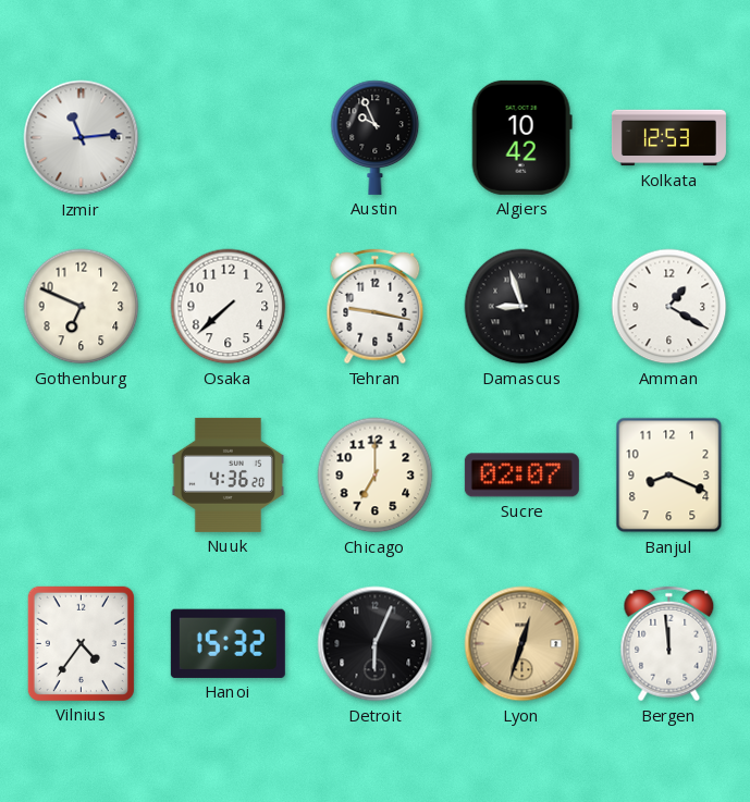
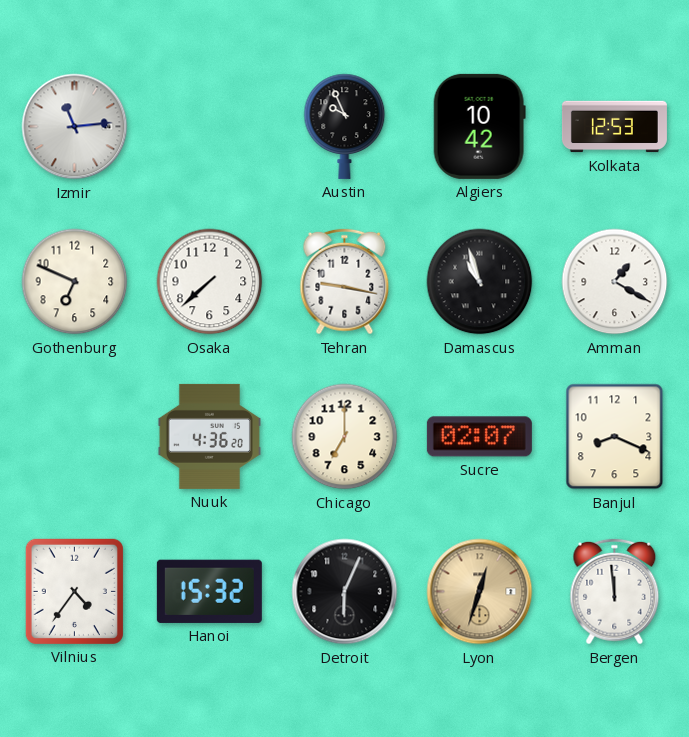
Damascus: 8:57 -> 10:57
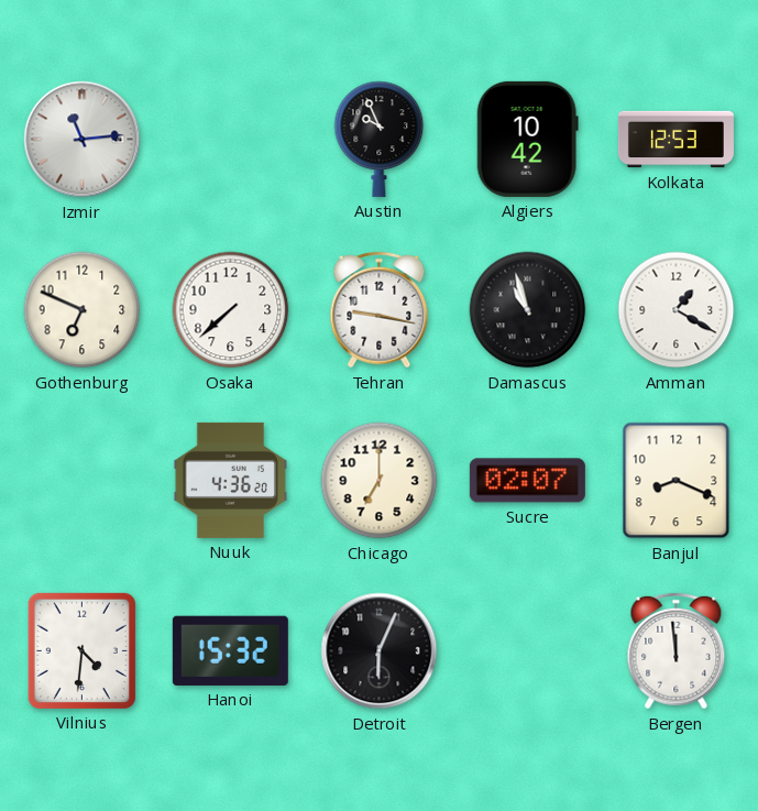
Vilnius: 4:36 -> 4:31
Lyon: 12:33 -> none
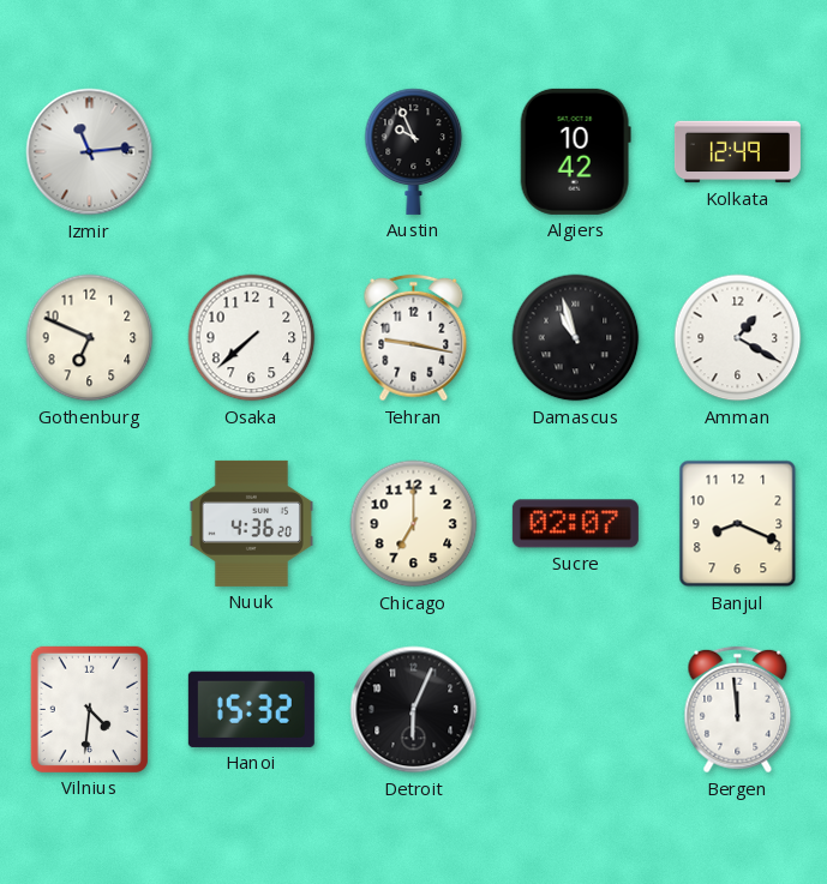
Kolkata: 12:53 -> 12:49
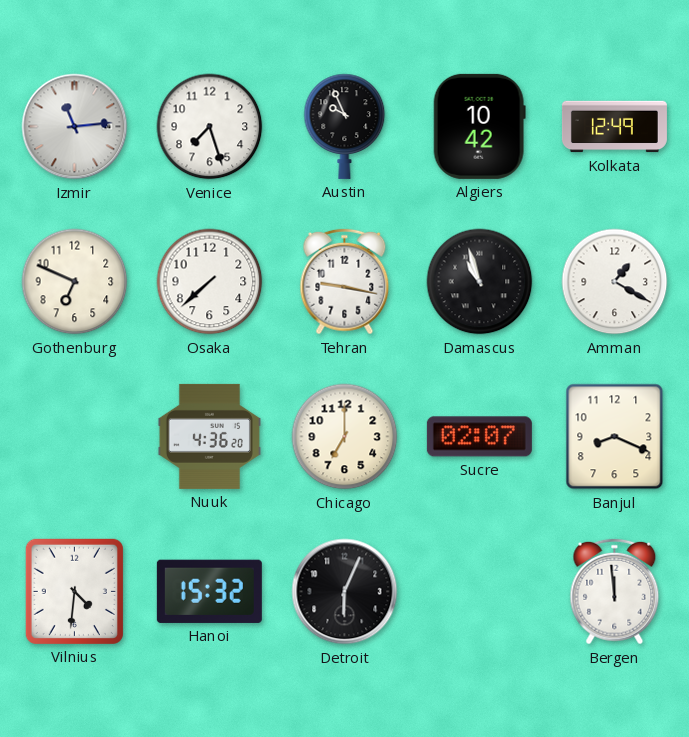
Venice: none -> 7:27
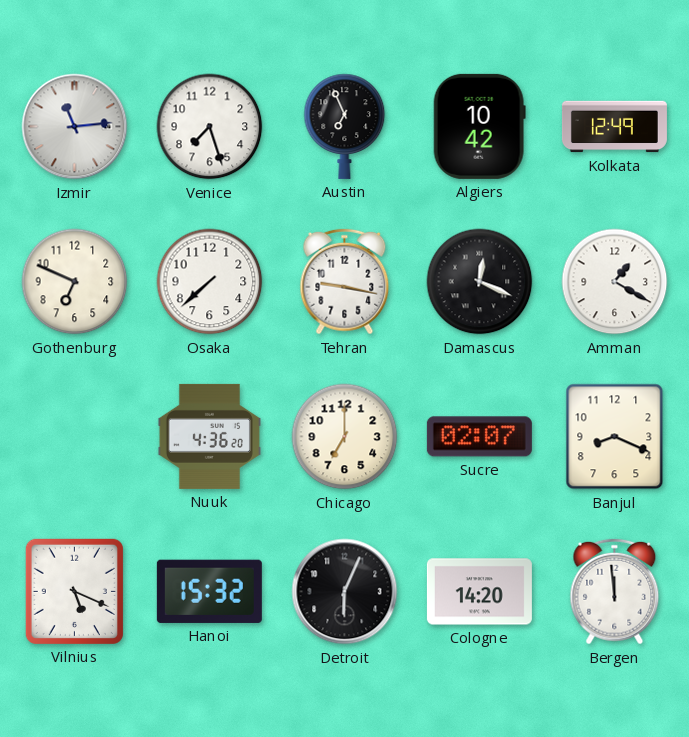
Austin: 9:56 -> 6:56
Damascus: 10:57 -> 12:19
Vilnius: 4:31 -> 5:19
Cologne: none -> 14:20
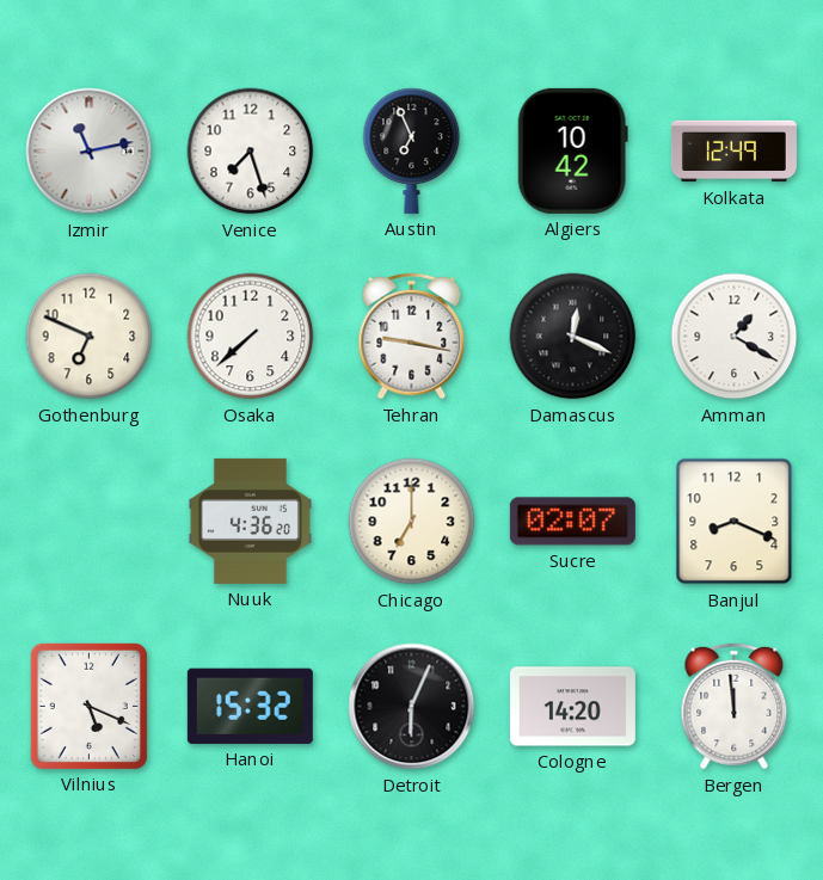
Izmir: 11:14 -> 11:13
